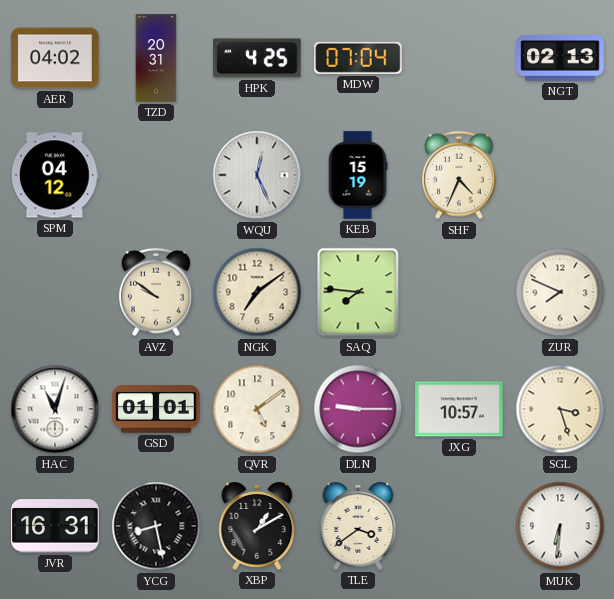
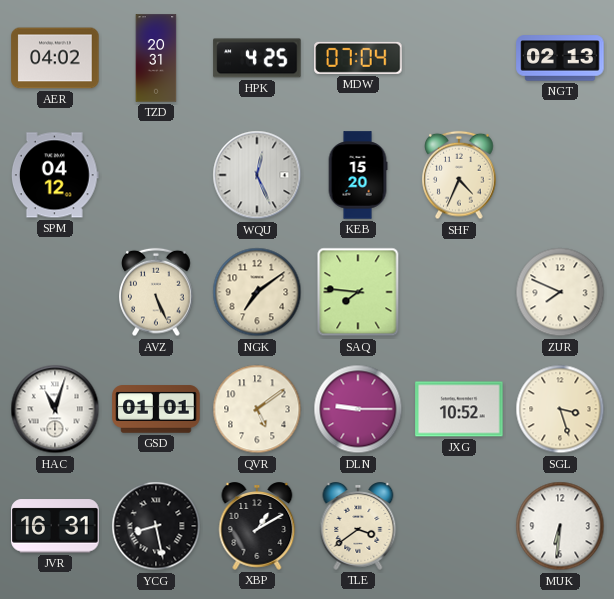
KEB: 15:19 -> 15:20
AVZ: 9:51 -> 5:26
JXG: 10:57 -> 10:52
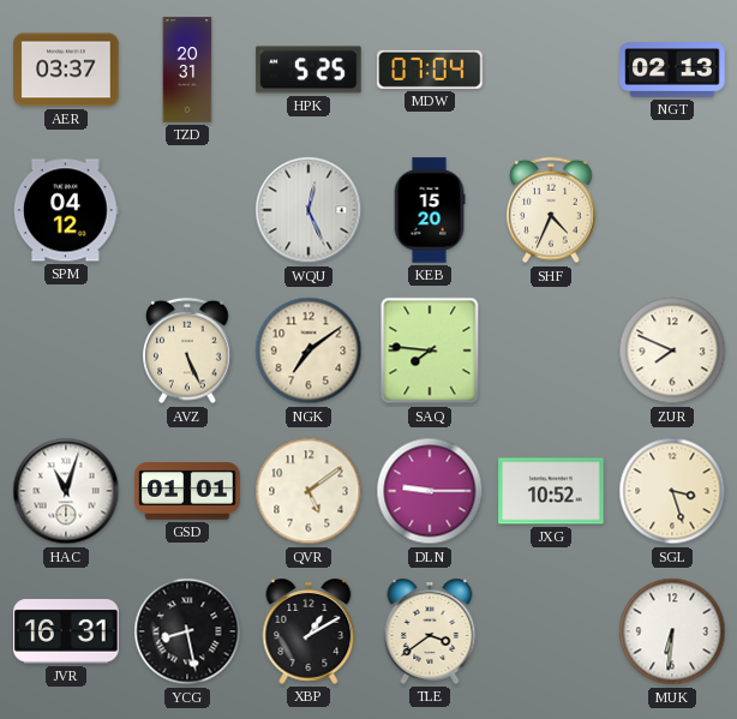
AER: 04:02 -> 03:37
HPK: 4:25 -> 5:25
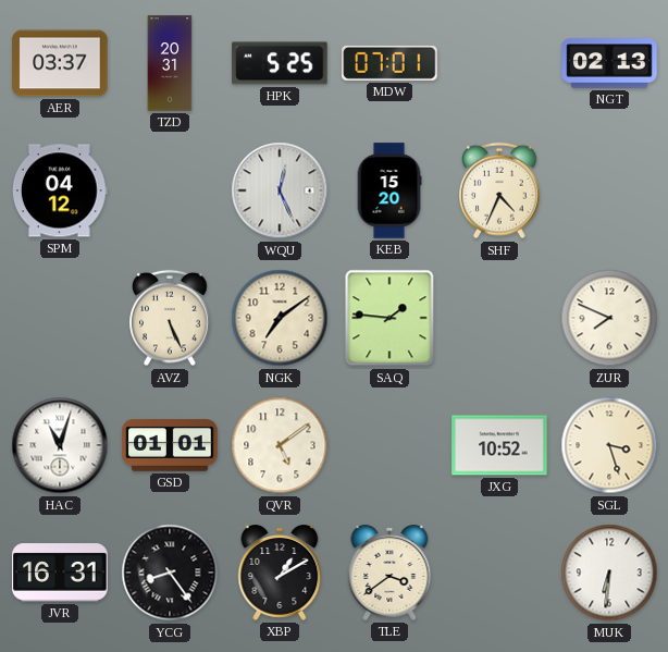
MDW: 07:04 -> 07:01
SAQ: 7:46 -> 1:46
DLN: 9:15 -> none
YCG: 8:28 -> 8:24
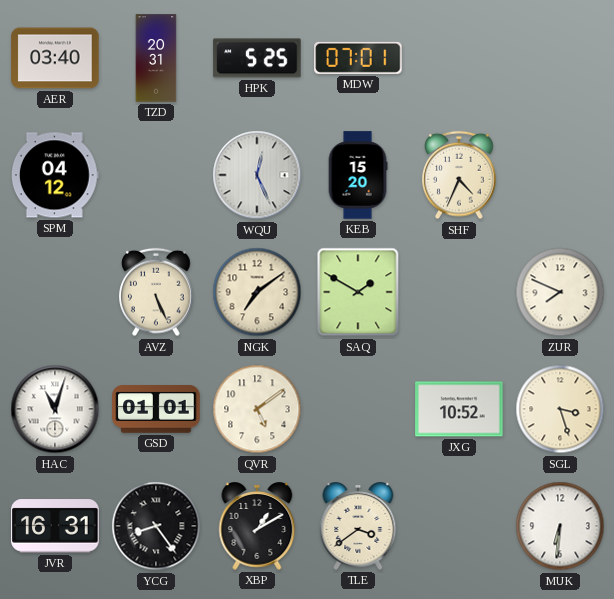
AER: 03:37 -> 03:40
NGT: 02:13 -> none
SAQ: 1:46 -> 1:50
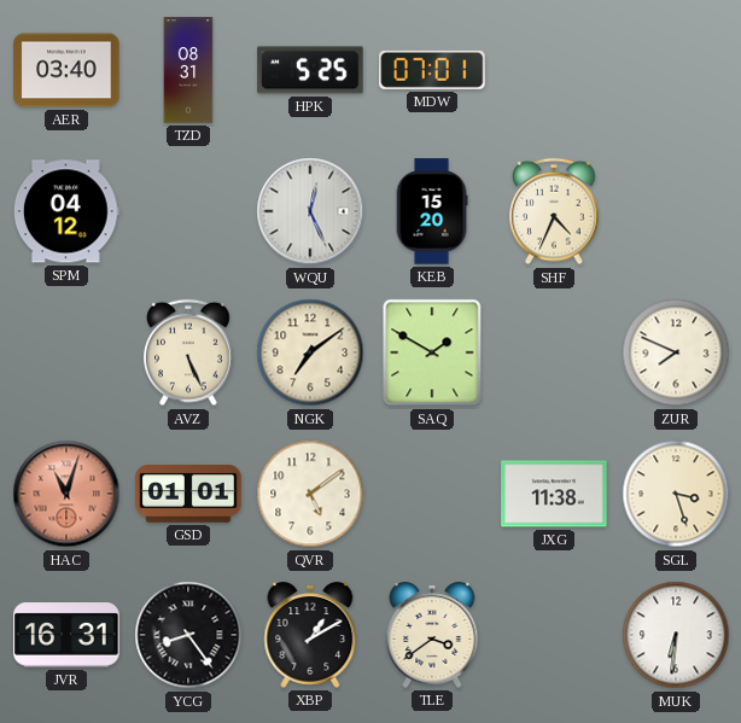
TZD: 20:31 -> 08:31
HAC dial: white -> salmon
JXG: 10:52 -> 11:38
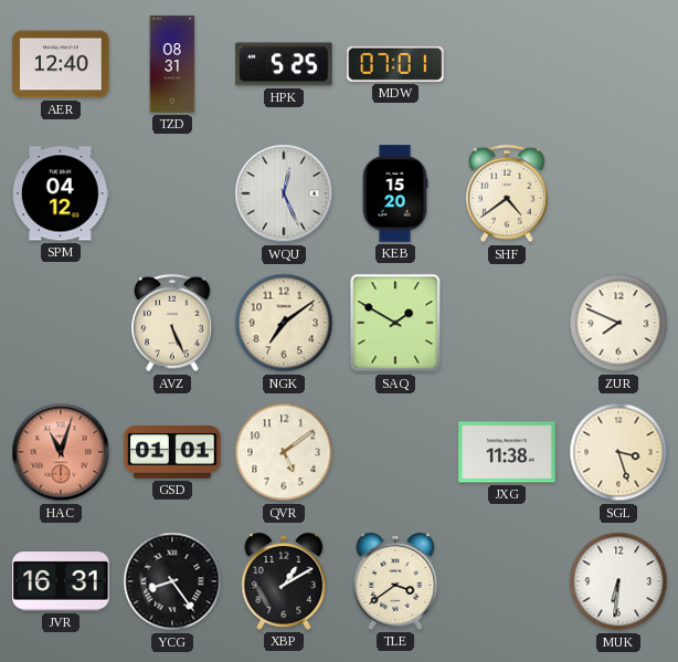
AER: 03:40 -> 12:40
SHF: 4:34 -> 4:39
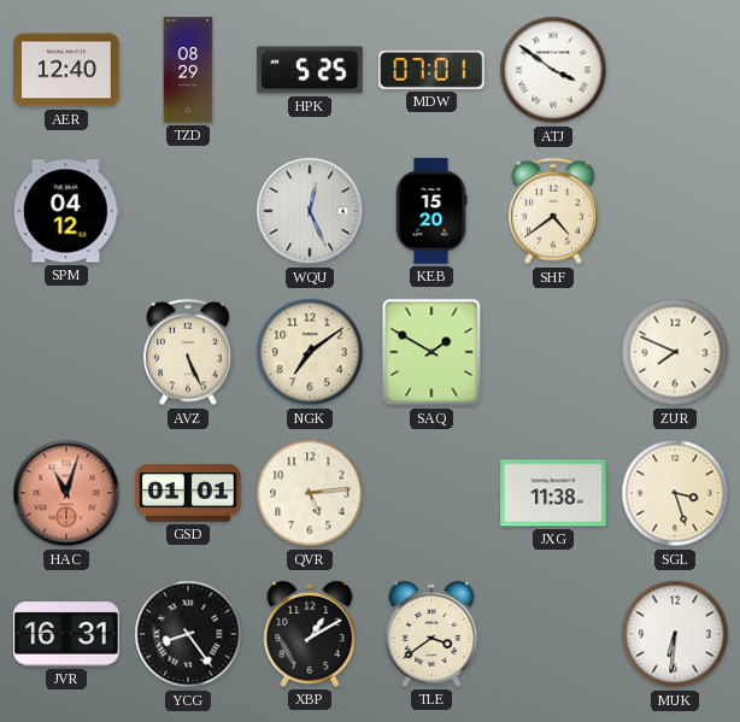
TZD: 08:31 -> 08:29
ATJ: none -> 3:51
QVR: 5:09 -> 5:14
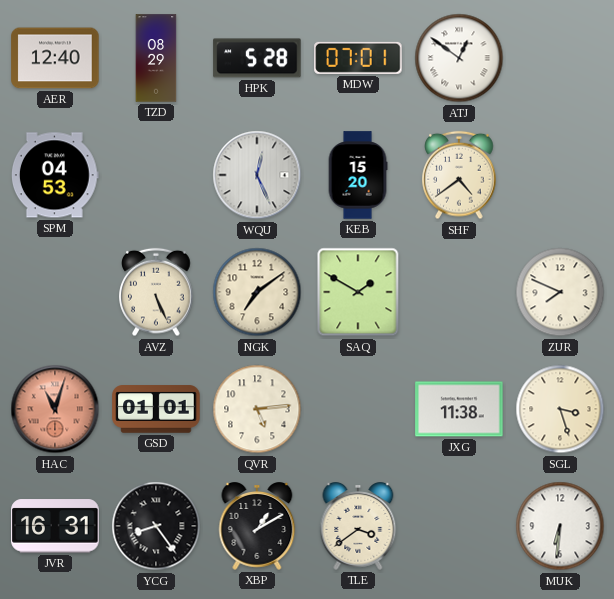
HPK: 5:25 -> 5:28
ATJ: 3:51 -> 12:51
SPM: 04:12 -> 04:53
